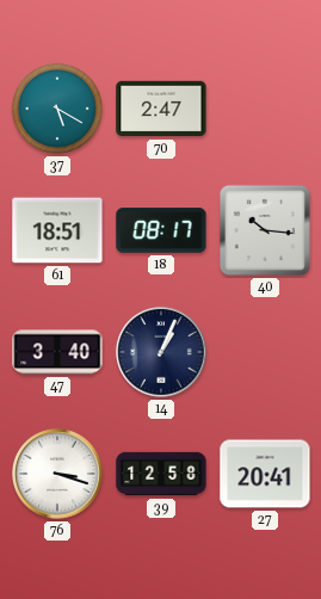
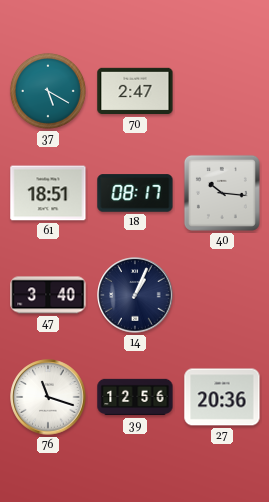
76: 3:18 -> 11:18
39: 12:58 -> 12:56
27: 20:41 -> 20:36
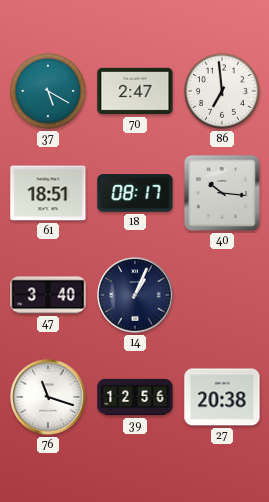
86: none -> 6:59
27: 20:36 -> 20:38
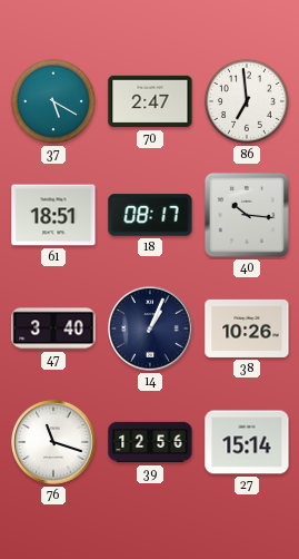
38: none -> 10:26
27: 20:38 -> 15:14
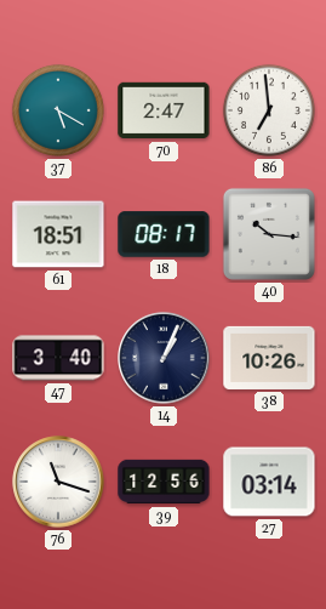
27: 15:14 -> 03:14
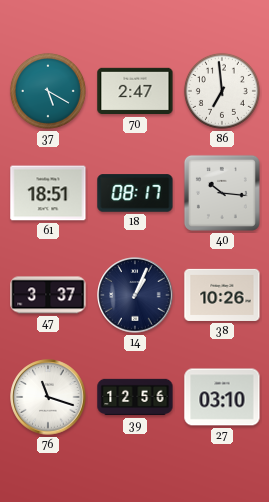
47: 3:40 -> 3:37
27: 03:14 -> 03:10
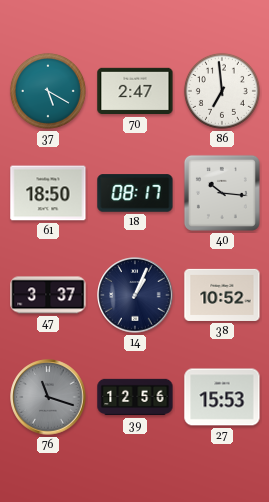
61: 18:51 -> 18:50
38: 10:26 -> 10:52
76 dial: white -> grey
27: 03:10 -> 15:53
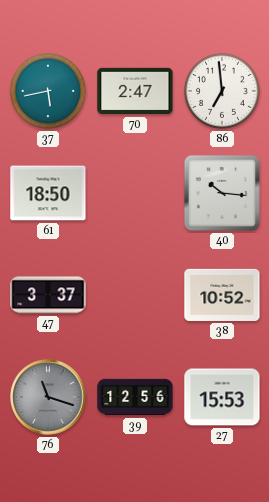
37: 5:20 -> 5:43
18: 08:17 -> none
14: 1:04 -> none
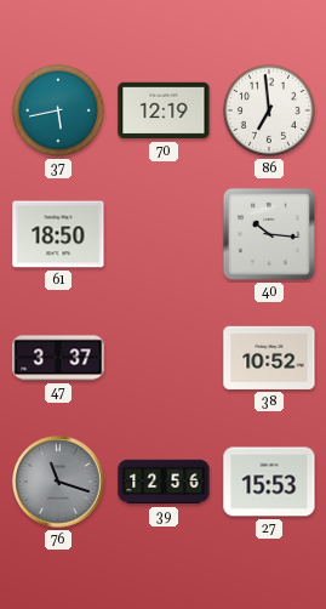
70: 2:47 -> 12:19
